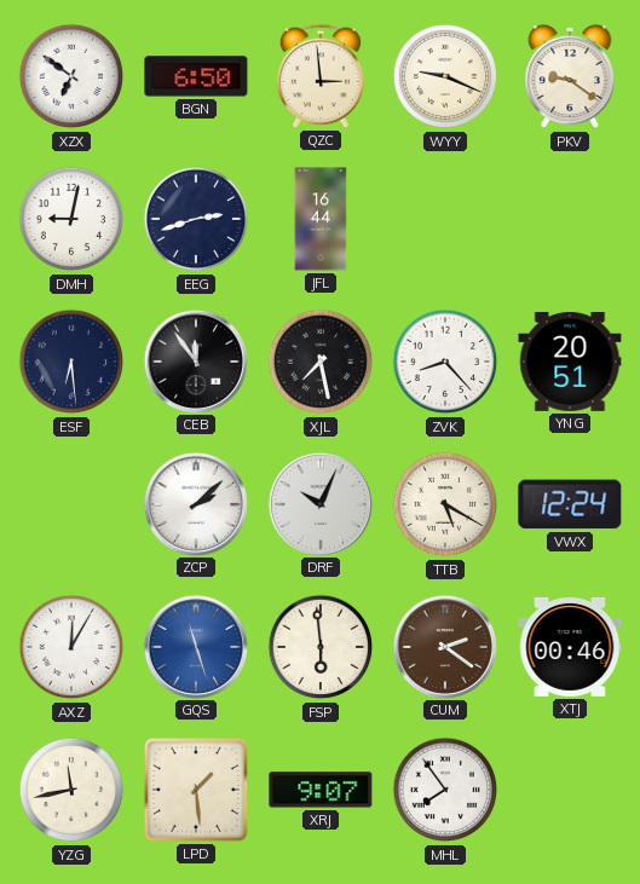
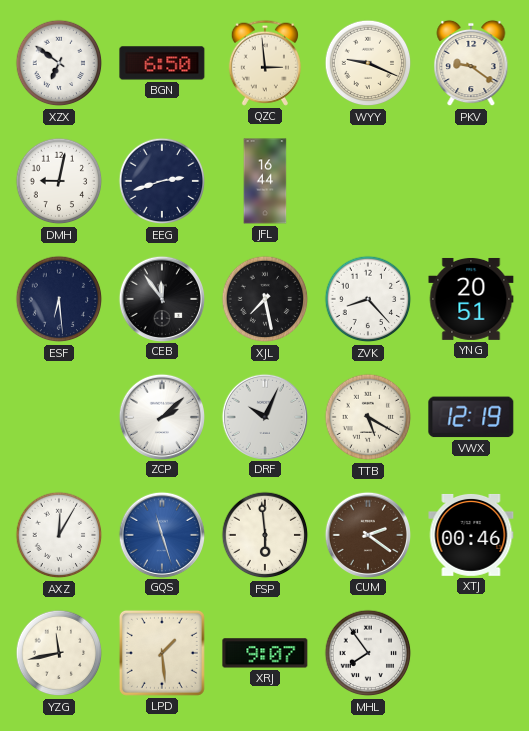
VWX: 12:24 -> 12:19
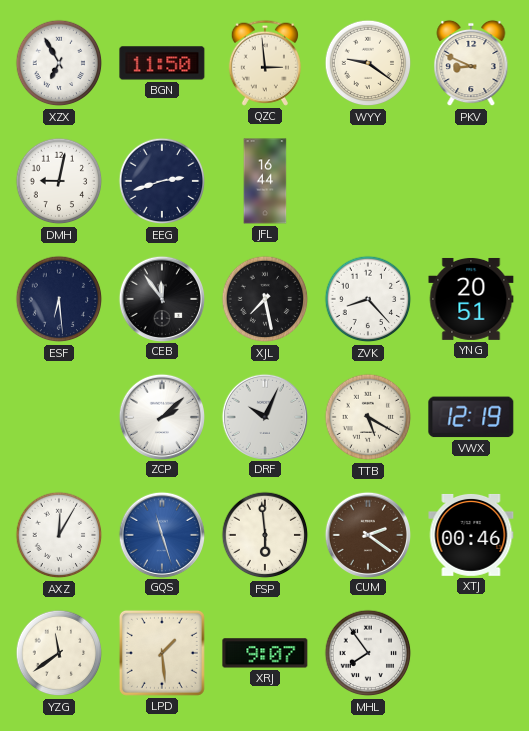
XZX: 6:51 -> 6:55
BGN: 6:50 -> 11:50
WYY: 9:19 -> 9:21
PKV: 9:21 -> 8:49
YZG: 11:43 -> 11:39
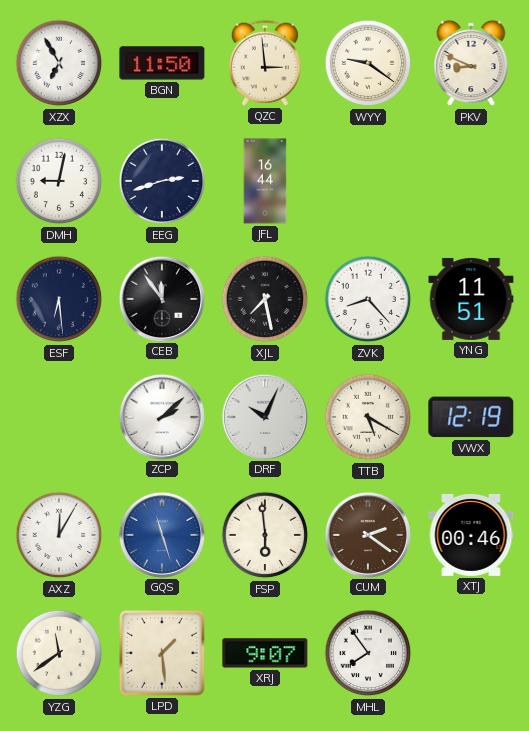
YNG: 20:51 -> 11:51
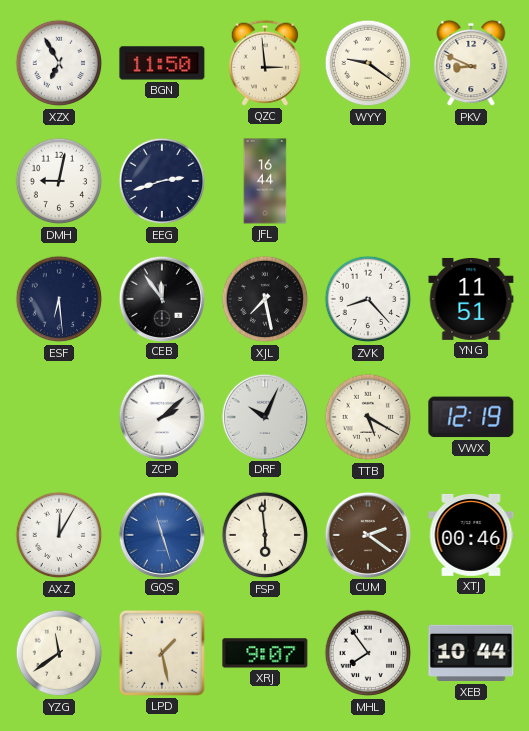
LPD: 1:29 -> 1:28
XEB: none -> 10:44
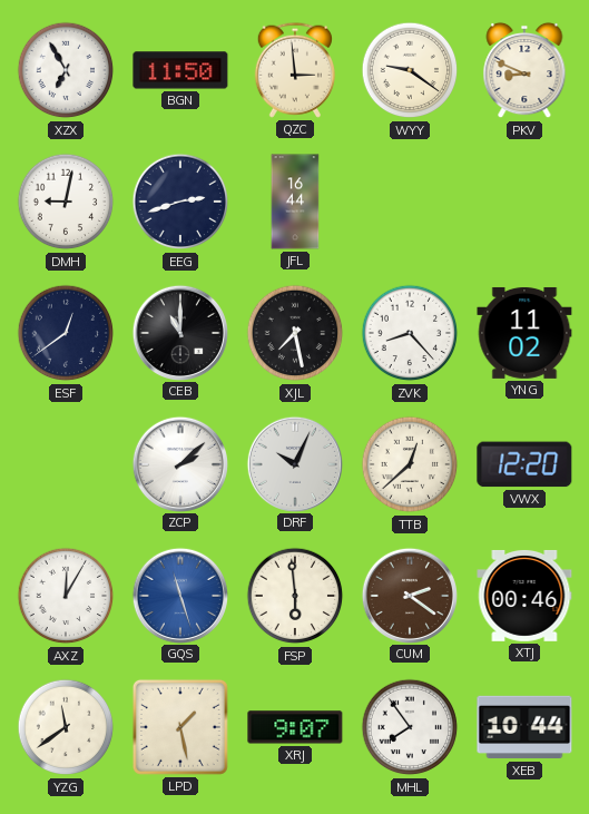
ESF: 6:29 -> 12:39
CEB: 11:54 -> 11:00
YNG: 11:51 -> 11:02
TTB: 5:20 -> 12:38
VWX: 12:19 -> 12:20
